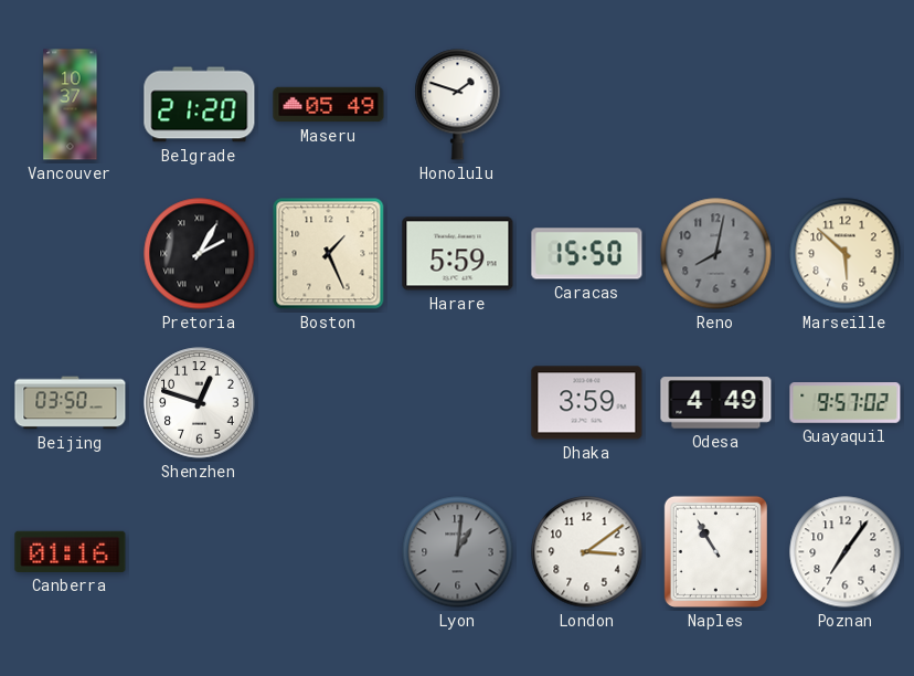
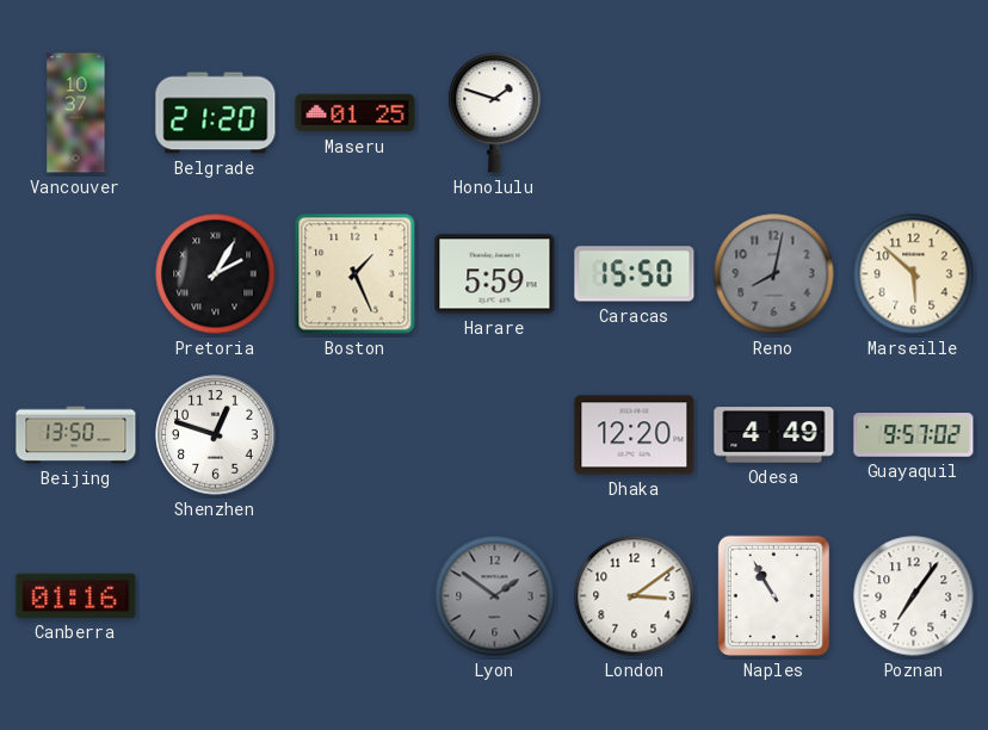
Maseru: 05:49 -> 01:25
Beijing: 03:50 -> 13:50
Dhaka: 3:59 -> 12:20
Lyon: 1:01 -> 1:51
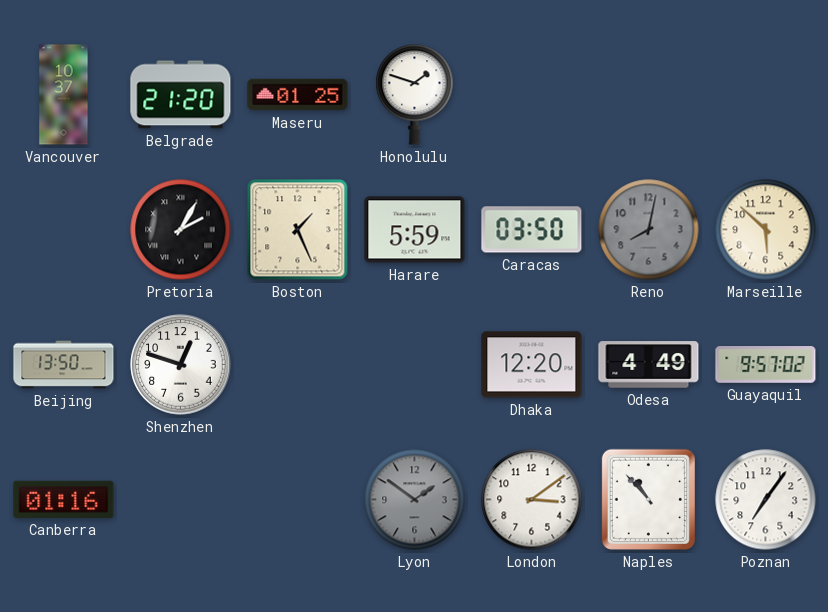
Caracas: 15:50 -> 03:50
Naples: 10:55 -> 10:53
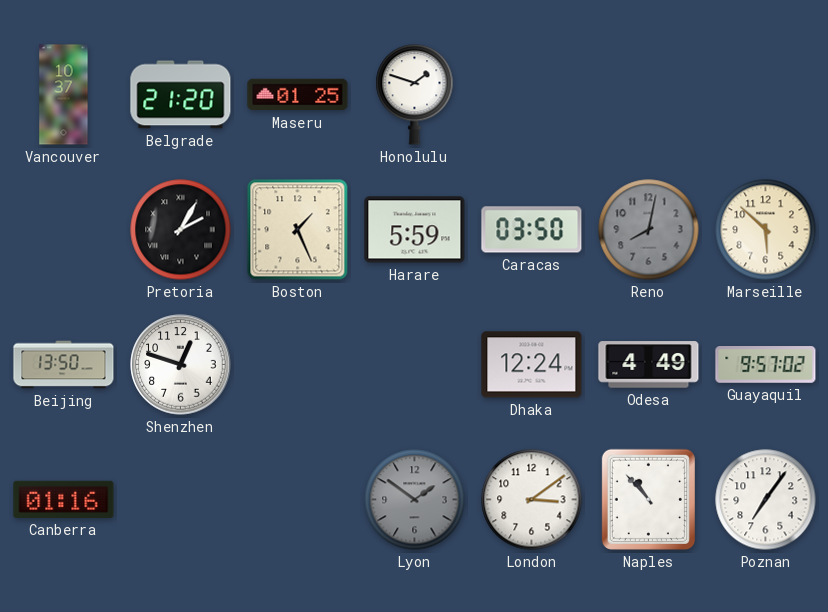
Dhaka: 12:20 -> 12:24
